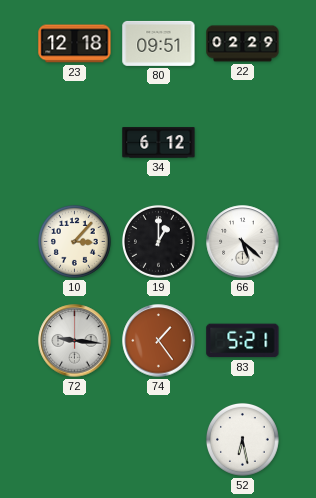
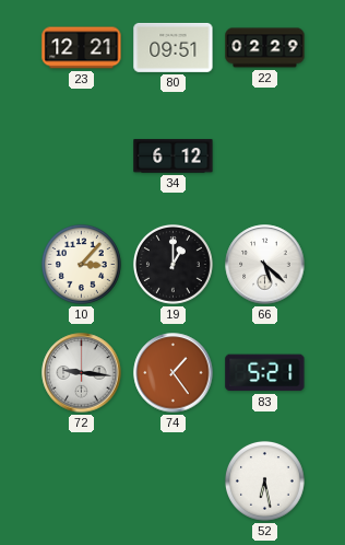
23: 12:18 -> 12:21
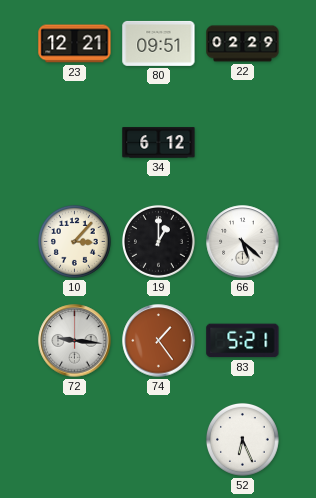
52: 6:28 -> 6:26
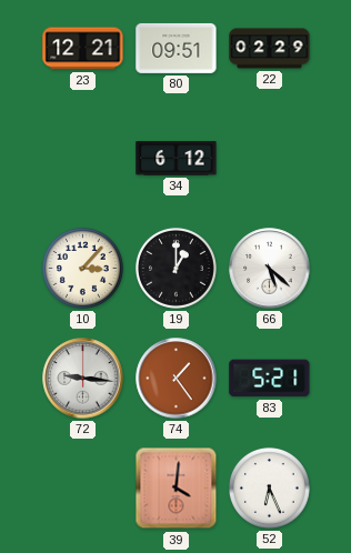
39: none -> 4:01
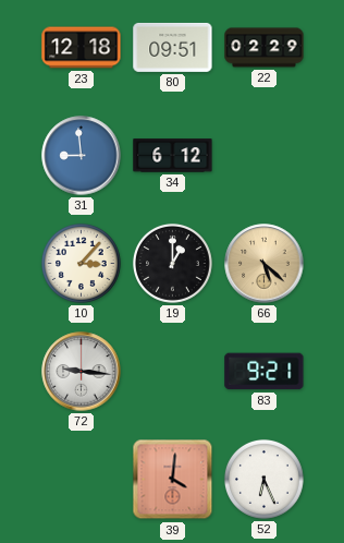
23: 12:21 -> 12:18
31: none -> 8:59
66 dial: white -> champagne
74: 1:24 -> none
83: 5:21 -> 9:21
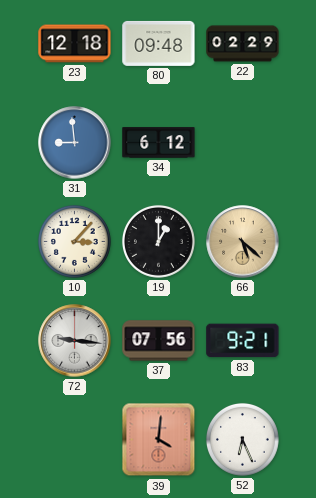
80: 09:51 -> 09:48
37: none -> 07:56
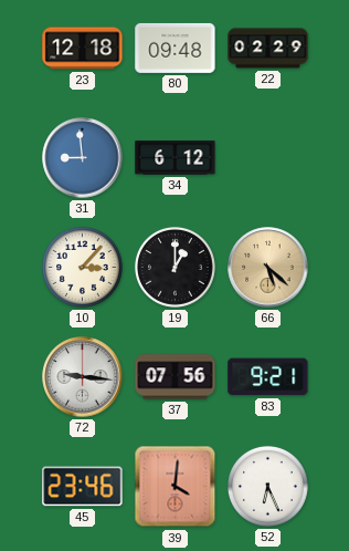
45: none -> 23:46
